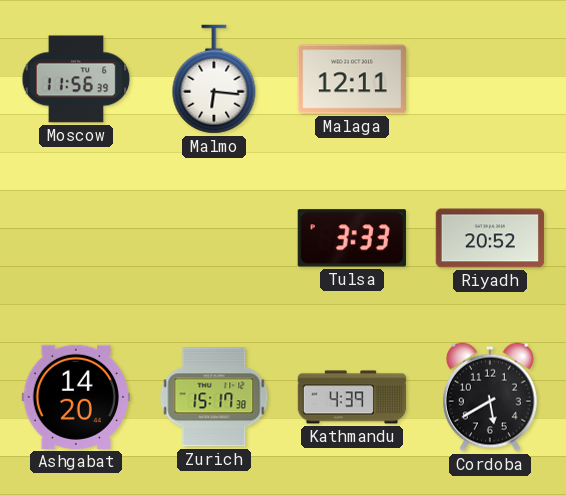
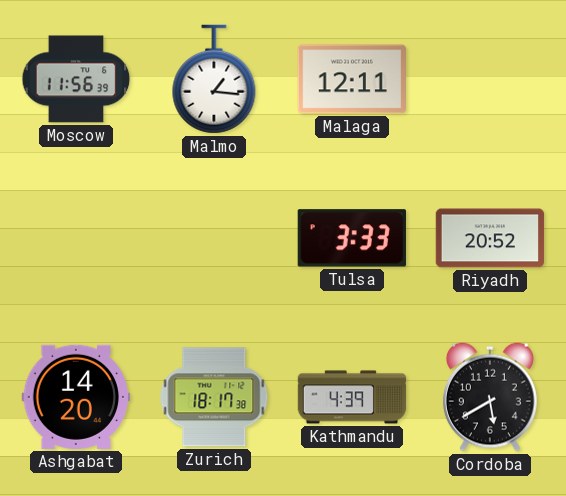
Malmo: 6:16 -> 1:16
Zurich: 15:17 -> 18:17
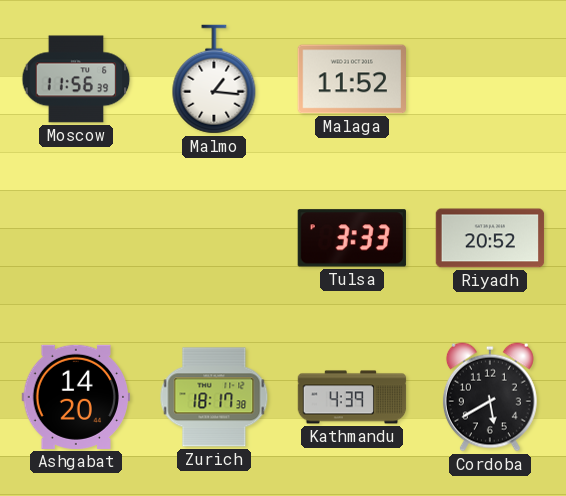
Malaga: 12:11 -> 11:52
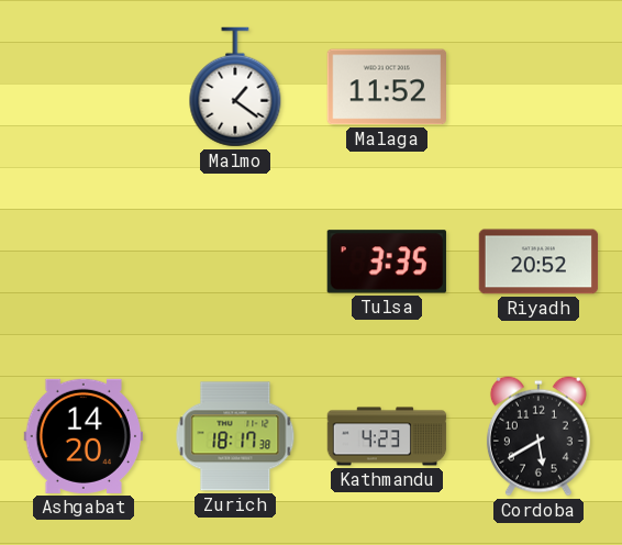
Moscow: 11:56 -> none
Malmo: 1:16 -> 1:21
Tulsa: 3:33 -> 3:35
Kathmandu: 4:39 -> 4:23
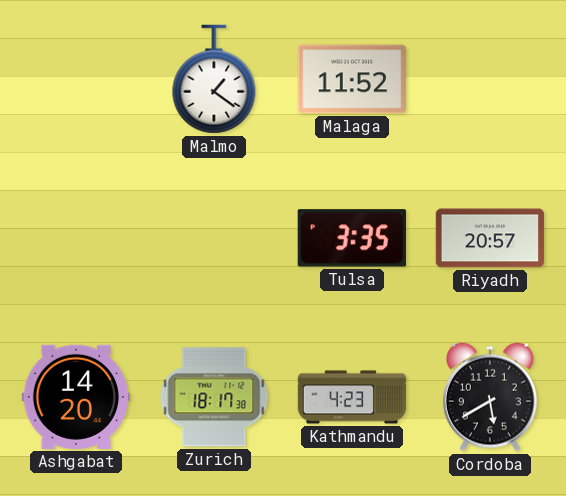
Riyadh: 20:52 -> 20:57
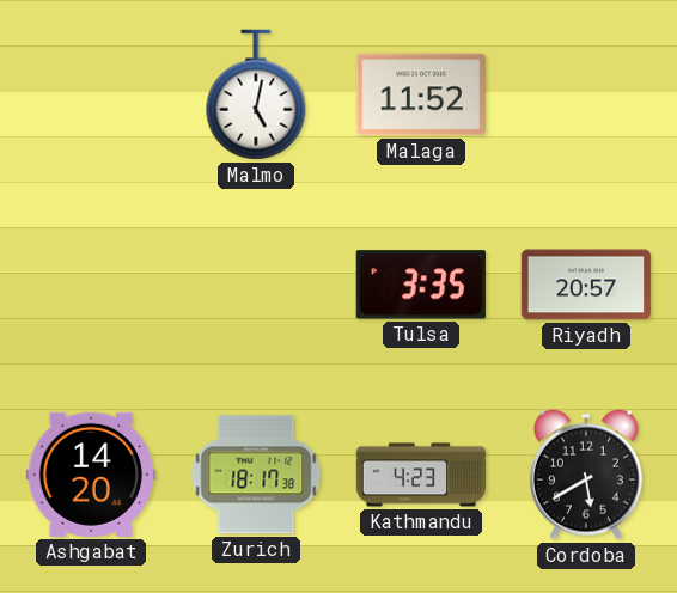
Malmo: 1:21 -> 5:02
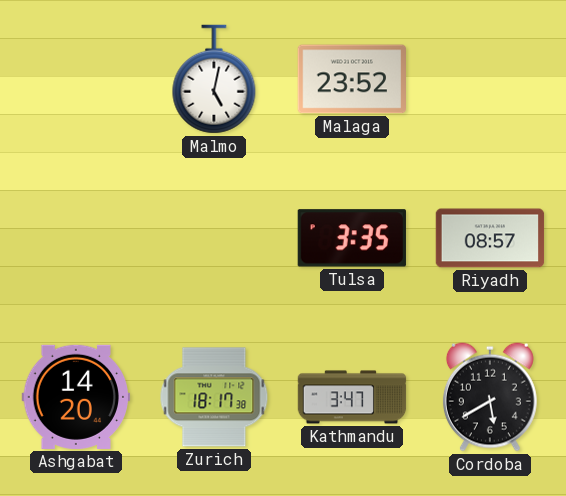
Malaga: 11:52 -> 23:52
Riyadh: 20:57 -> 08:57
Kathmandu: 4:23 -> 3:47
